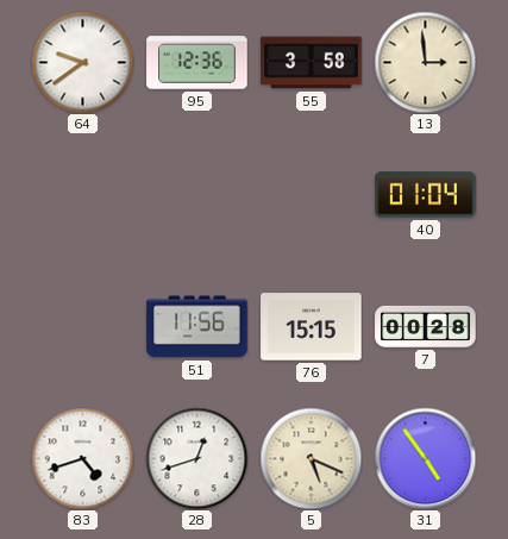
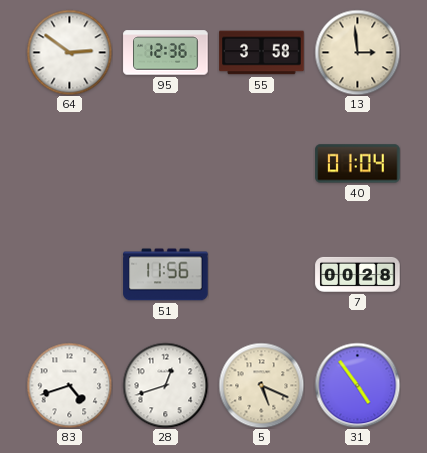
64: 9:39 -> 2:51
76: 15:15 -> none
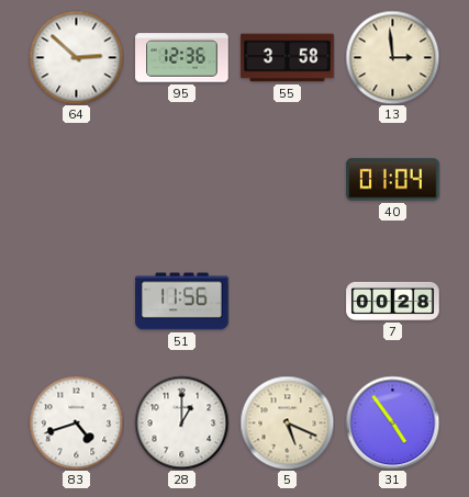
64: 2:51 -> 2:52
28: 12:42 -> 1:00
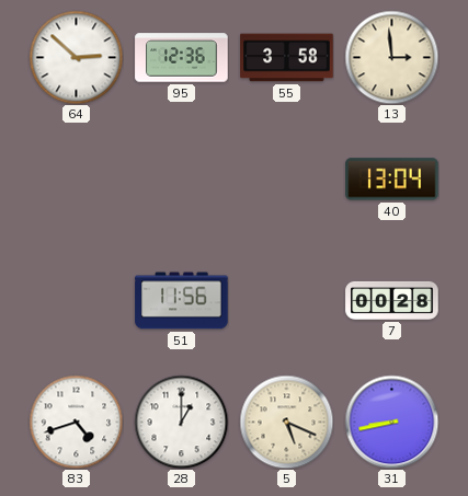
40: 01:04 -> 13:04
31: 4:54 -> 8:43
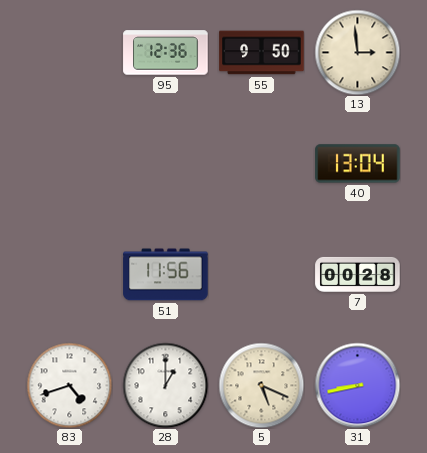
64: 2:52 -> none
55: 3:58 -> 9:50
